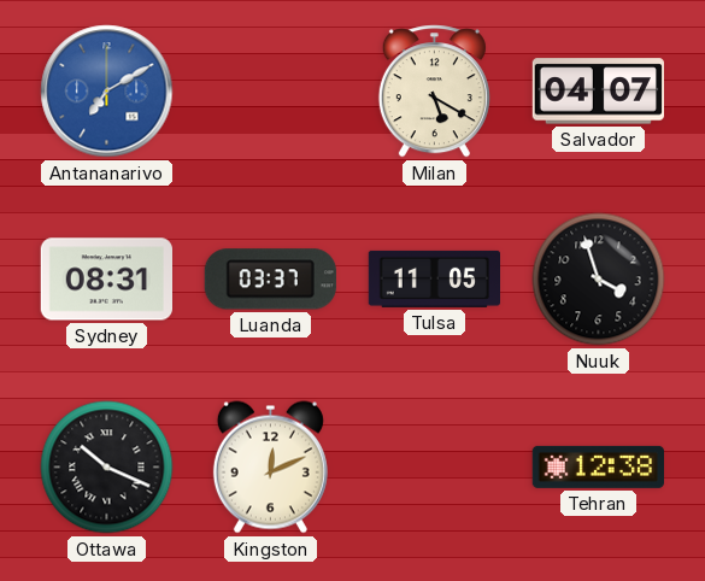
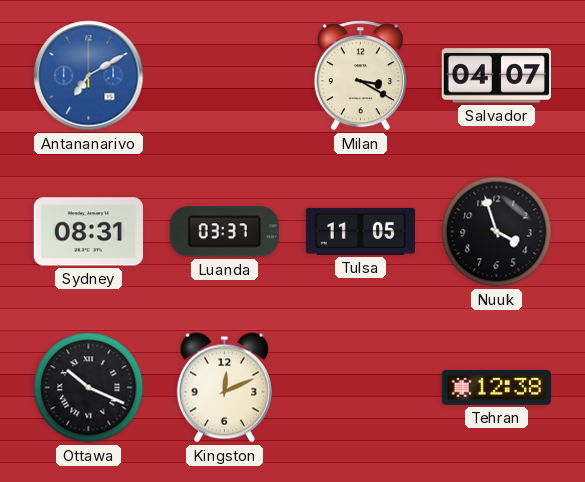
Milan: 5:20 -> 3:20
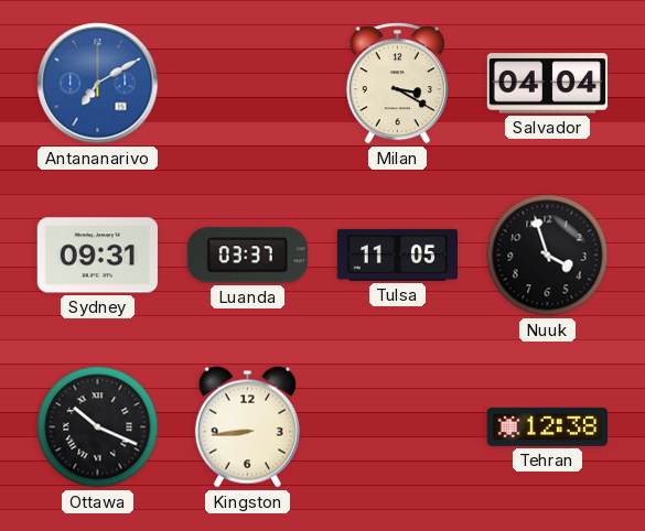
Salvador: 04:07 -> 04:04
Sydney: 08:31 -> 09:31
Kingston: 12:11 -> 8:44
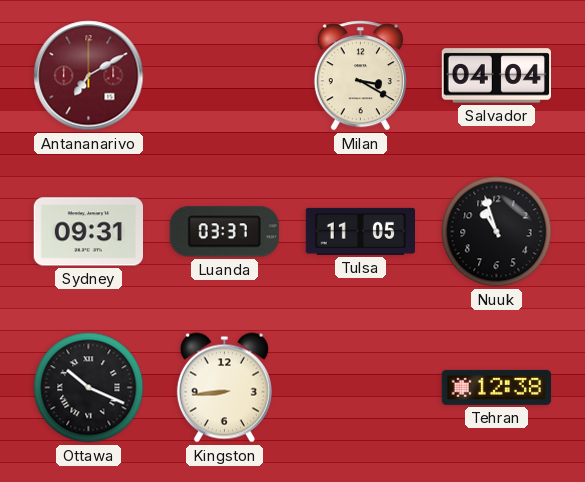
Antananarivo dial: blue -> burgundy
Nuuk: 3:57 -> 10:57
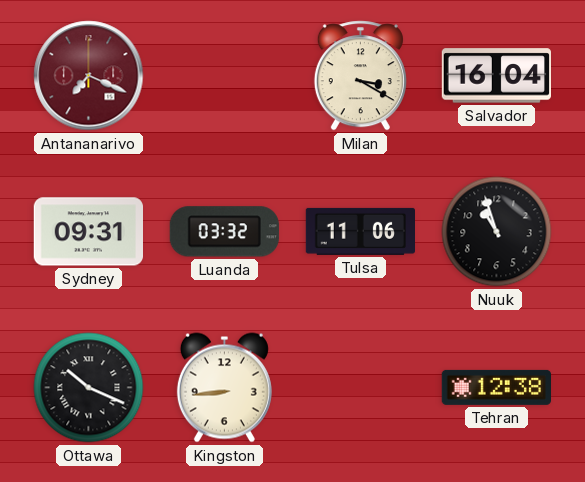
Antananarivo: 7:10 -> 7:19
Salvador: 04:04 -> 16:04
Luanda: 03:37 -> 03:32
Tulsa: 11:05 -> 11:06
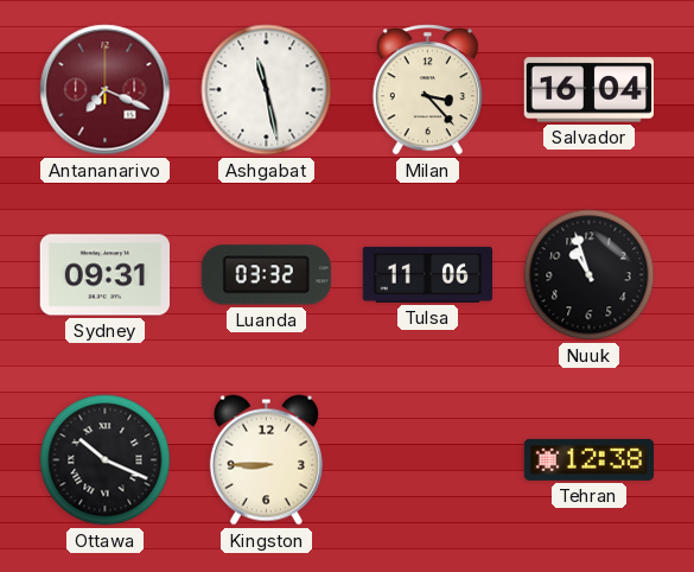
Ashgabat: none -> 11:28
Milan: 3:20 -> 3:23
Kingston: 8:44 -> 8:45
